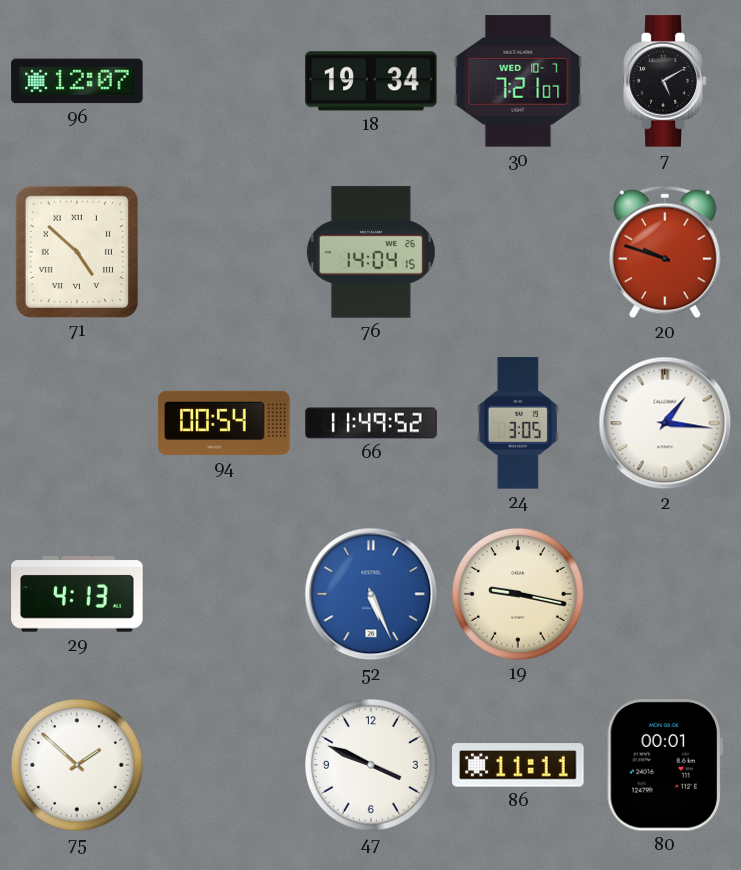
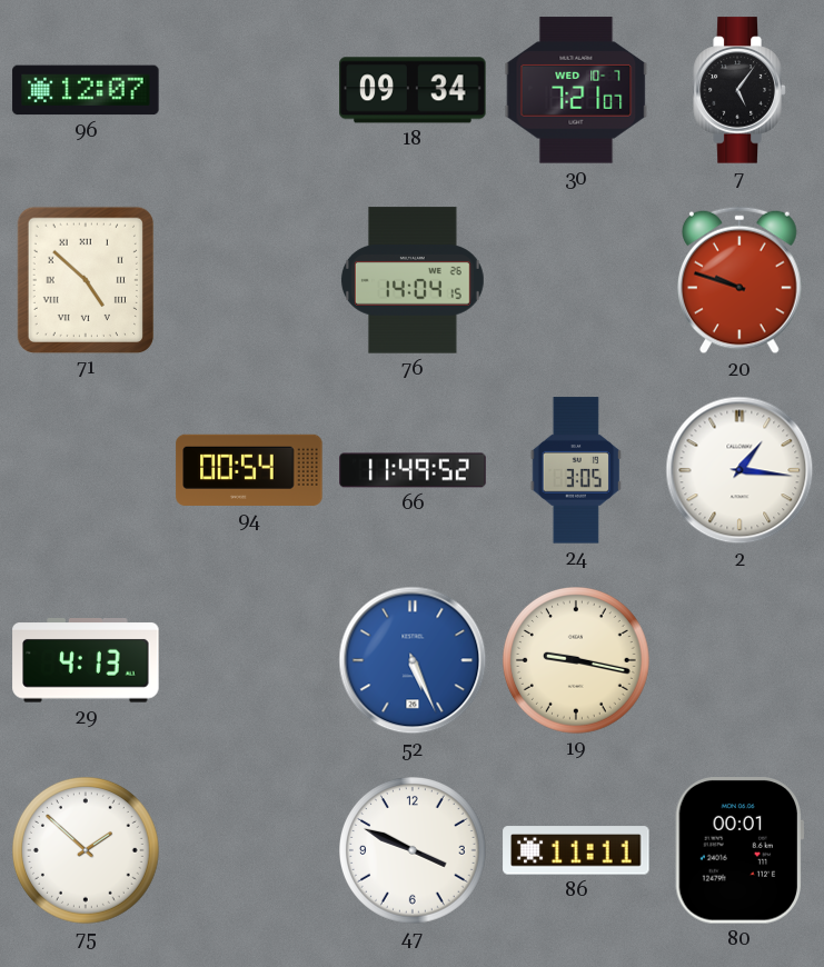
18: 19:34 -> 09:34
7: 5:10 -> 5:06
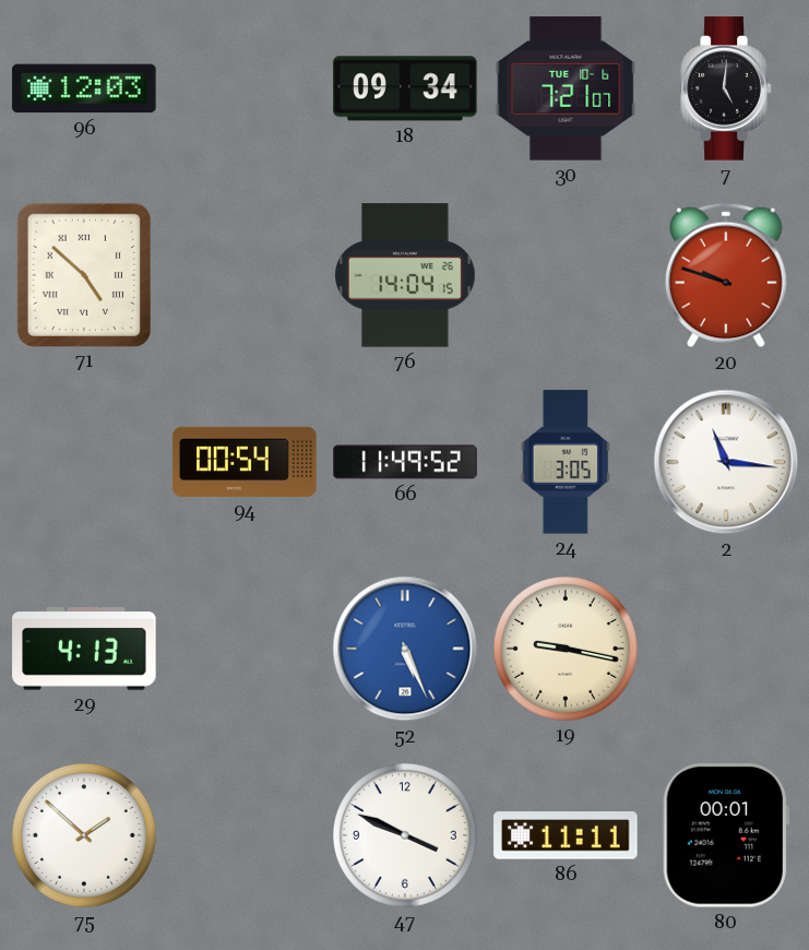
96: 12:07 -> 12:03
30 date: WED 10-7 -> TUE 10-6
7: 5:06 -> 5:01
2: 1:16 -> 11:16
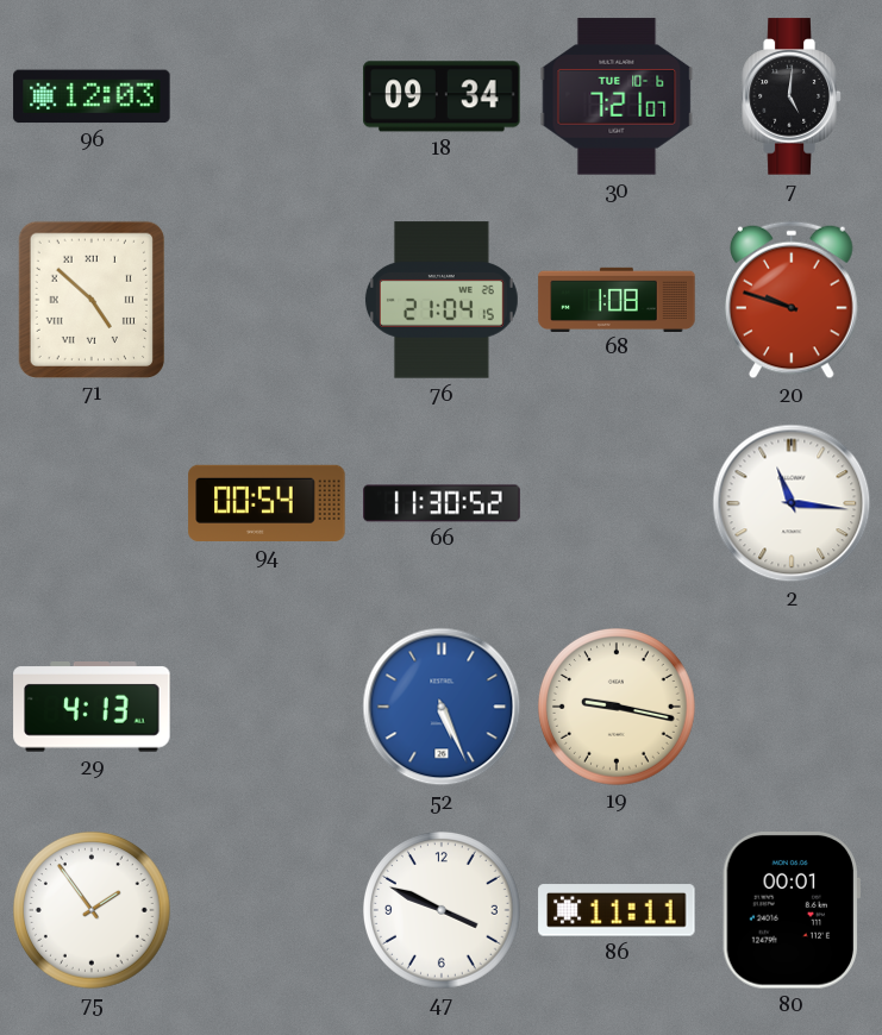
76: 14:04 -> 21:04
68: none -> 1:08
66: 11:49 -> 11:30
24: 3:05 -> none
75: 1:52 -> 1:54
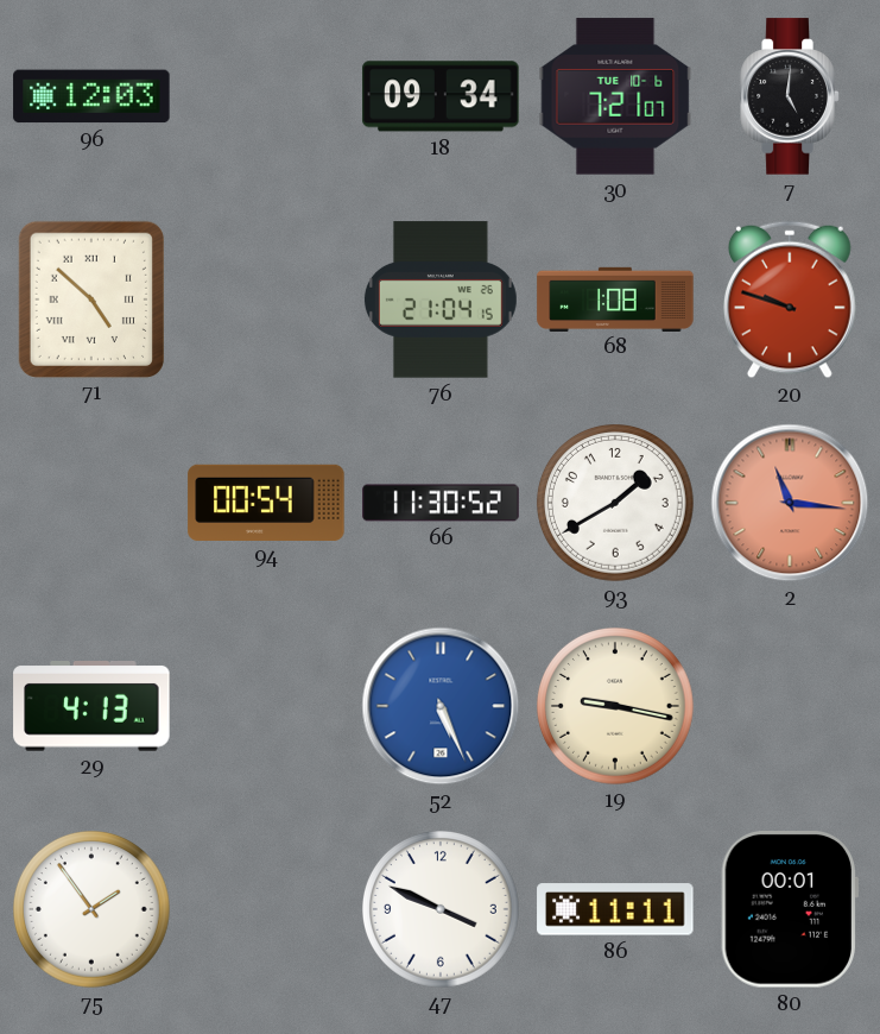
93: none -> 1:40
2 dial: white -> salmon
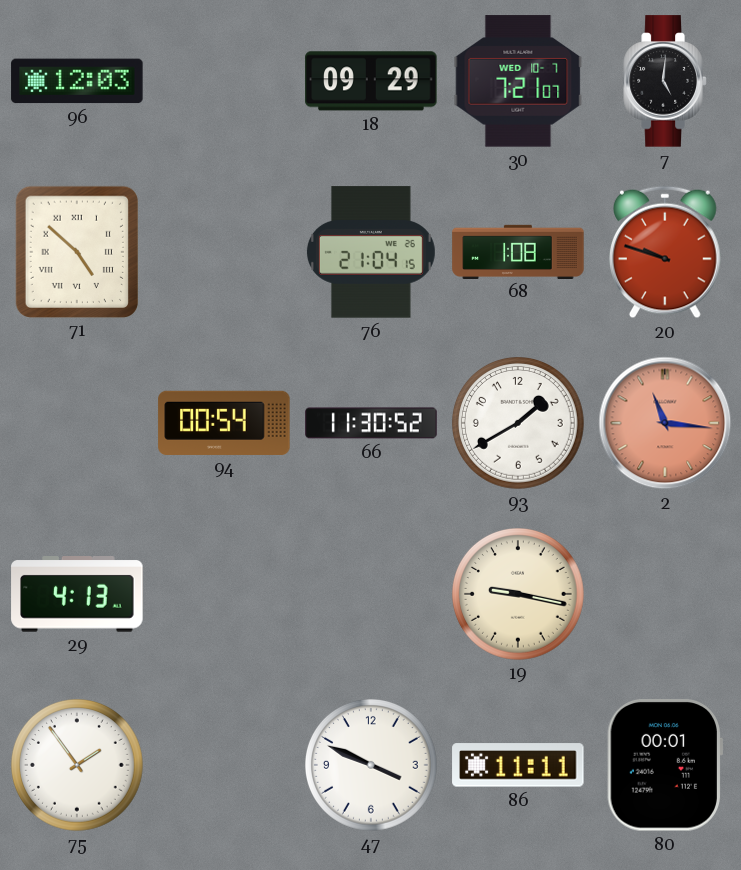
18: 09:34 -> 09:29
30 date: TUE 10-6 -> WED 10-7
52: 5:26 -> none
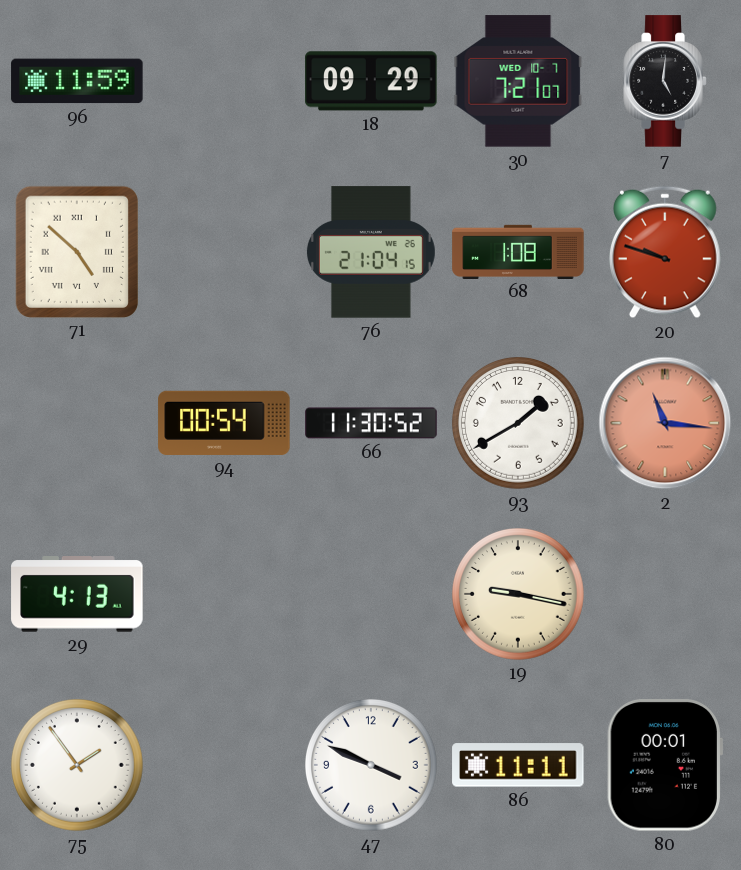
96: 12:03 -> 11:59
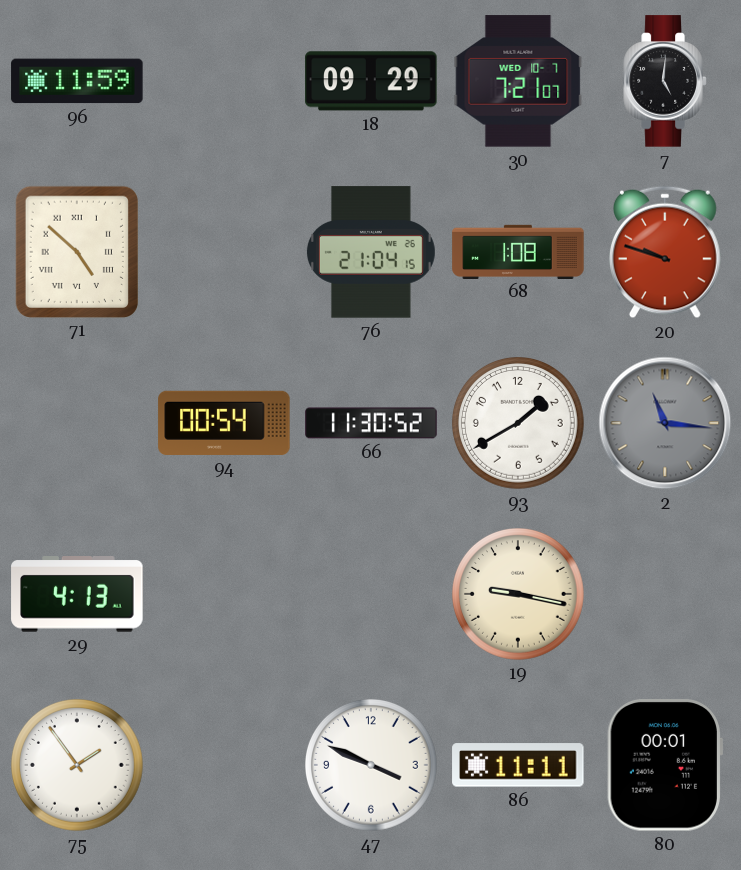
2 dial: salmon -> grey
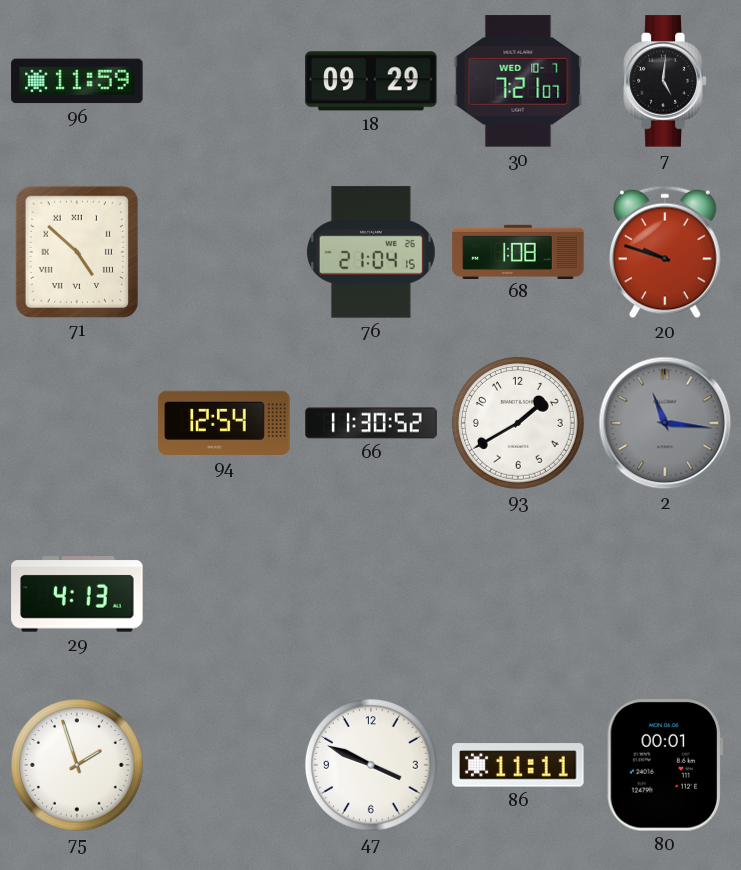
94: 00:54 -> 12:54
19: 9:17 -> none
75: 1:54 -> 1:57
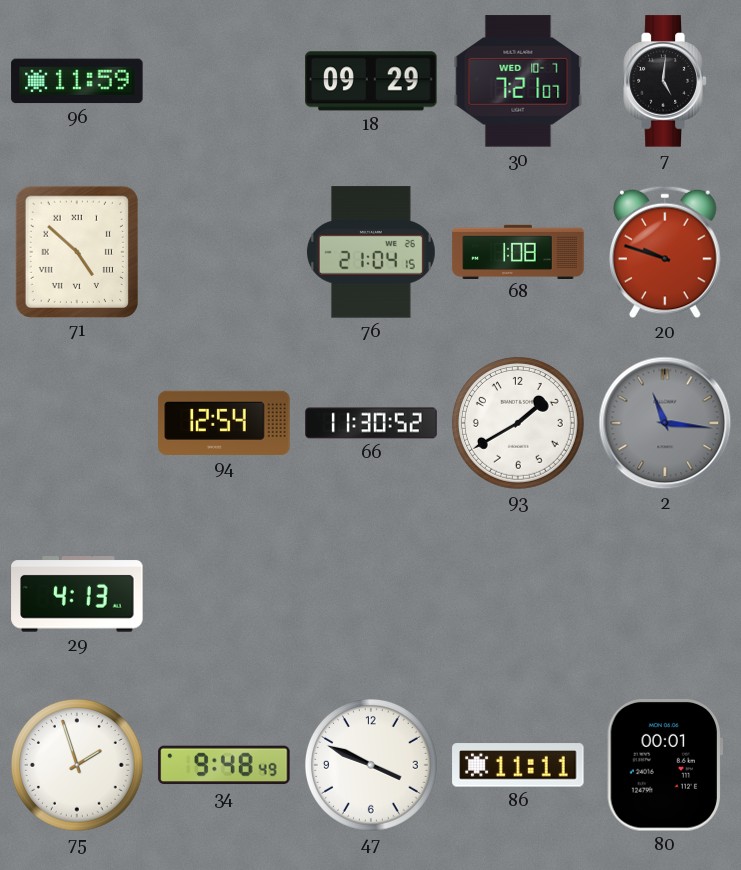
34: none -> 9:48
